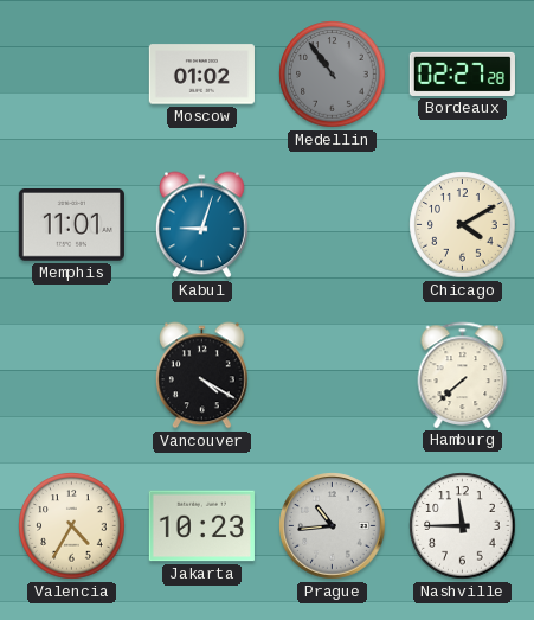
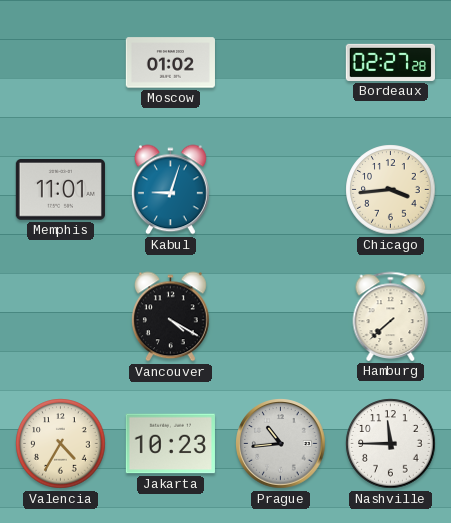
Medellin: 10:54 -> none
Chicago: 4:10 -> 3:44
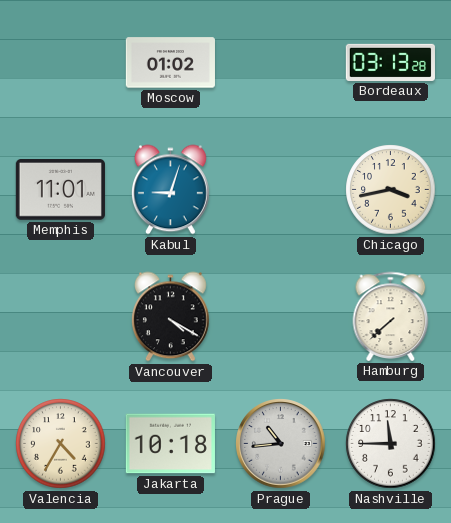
Bordeaux: 02:27 -> 03:13
Chicago: 3:44 -> 3:43
Jakarta: 10:23 -> 10:18
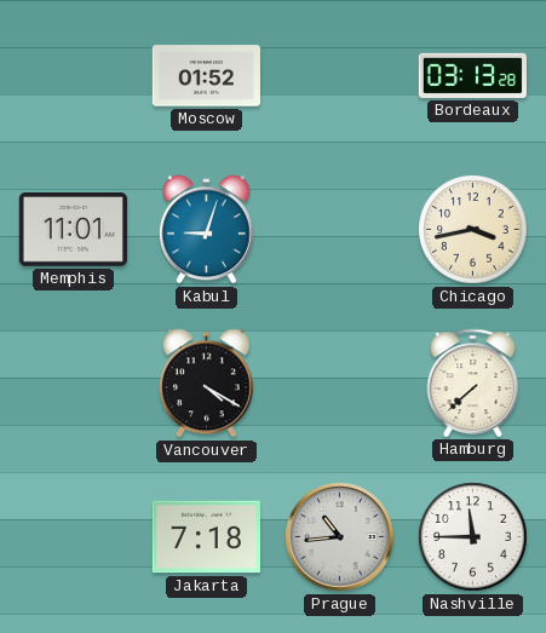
Moscow: 01:02 -> 01:52
Valencia: 4:35 -> none
Jakarta: 10:18 -> 7:18
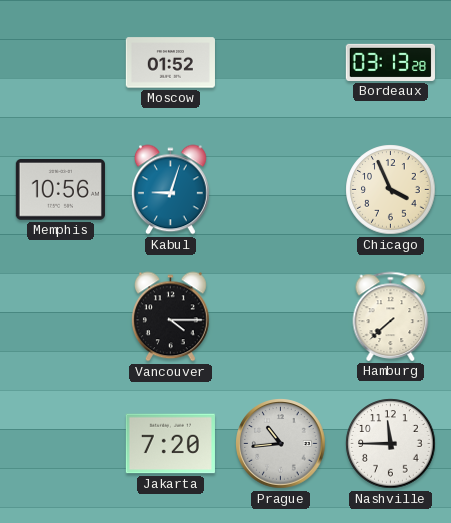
Memphis: 11:01 -> 10:56
Chicago: 3:43 -> 3:56
Vancouver: 4:20 -> 4:15
Jakarta: 7:18 -> 7:20
